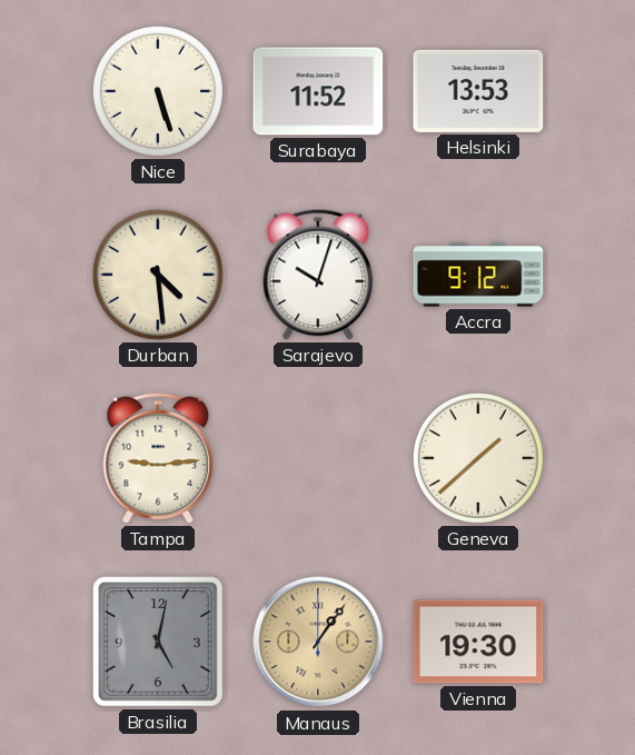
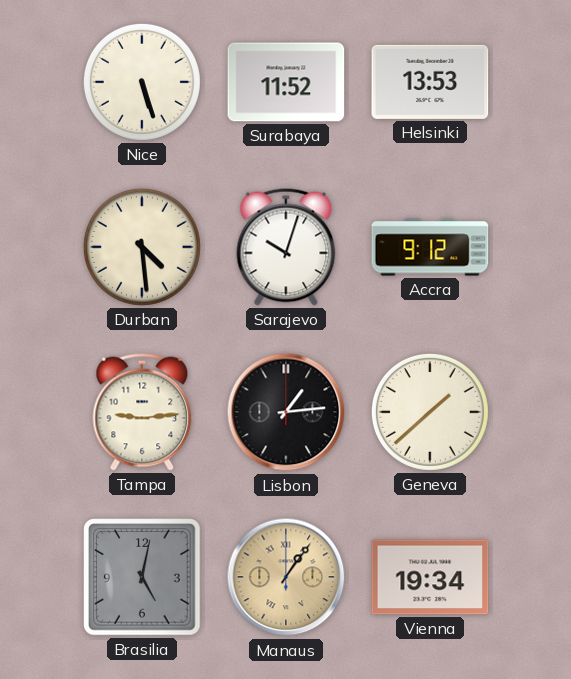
Lisbon: none -> 1:14
Vienna: 19:30 -> 19:34
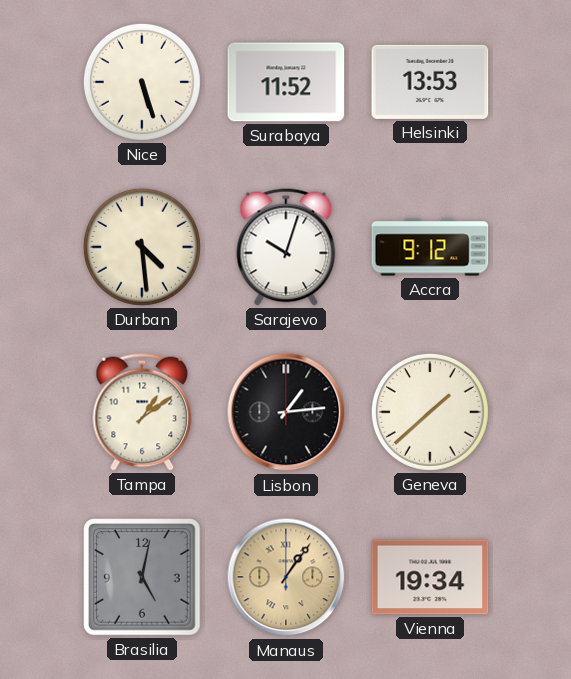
Tampa: 9:14 -> 1:09
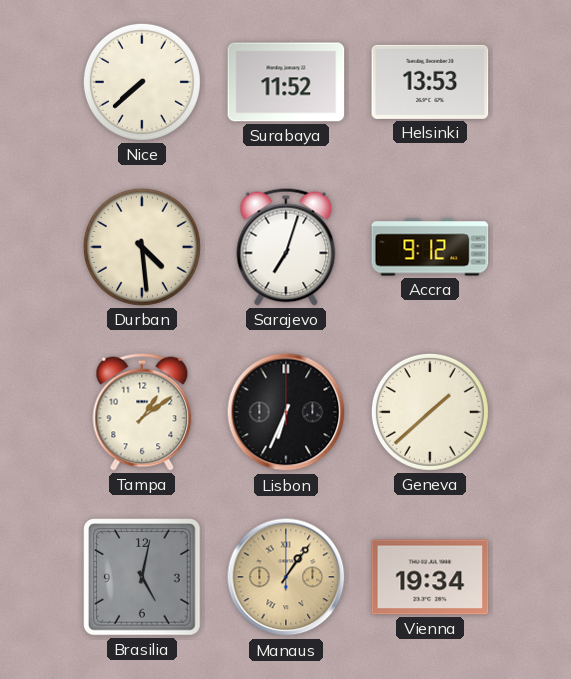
Nice: 5:27 -> 7:38
Sarajevo: 10:03 -> 7:03
Lisbon: 1:14 -> 6:34
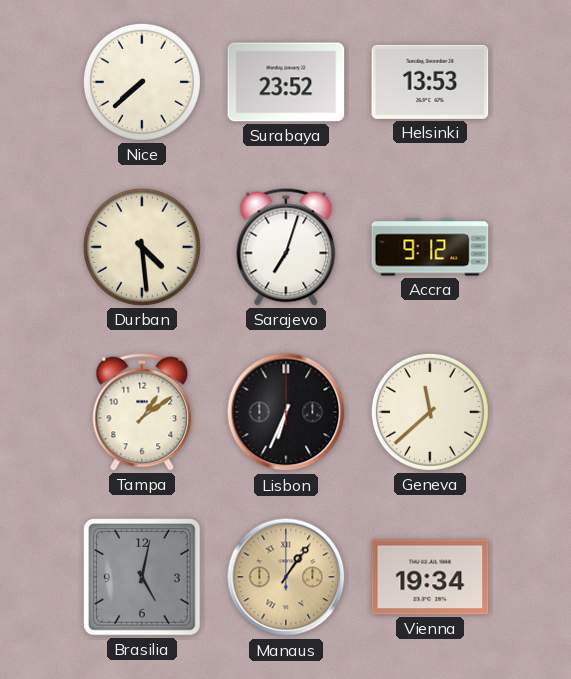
Surabaya: 11:52 -> 23:52
Geneva: 1:38 -> 11:38
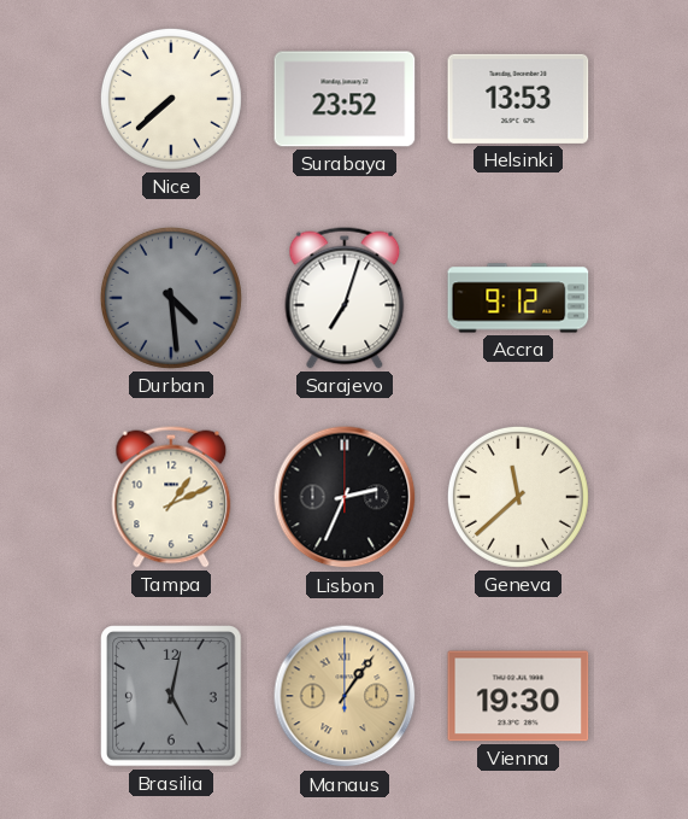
Durban dial: cream -> grey
Tampa: 1:09 -> 1:11
Lisbon: 6:34 -> 2:34
Vienna: 19:34 -> 19:30
